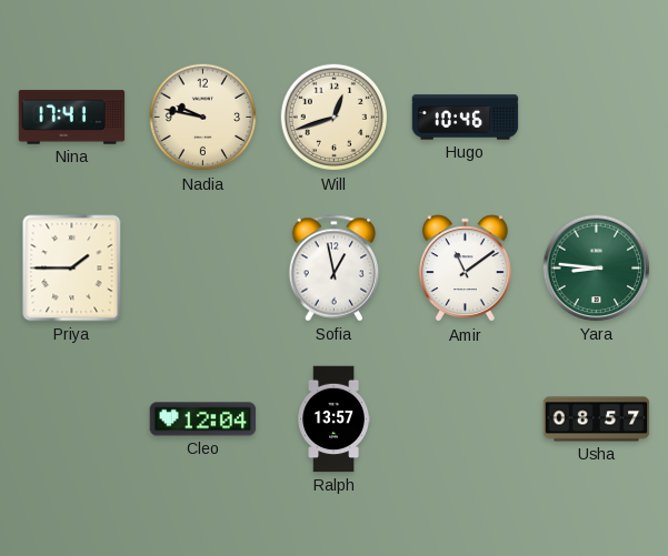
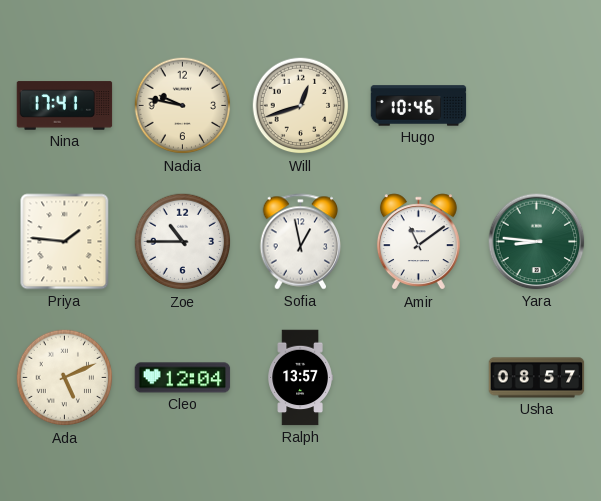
Priya: 1:45 -> 1:46
Zoe: none -> 10:45
Ada: none -> 5:11
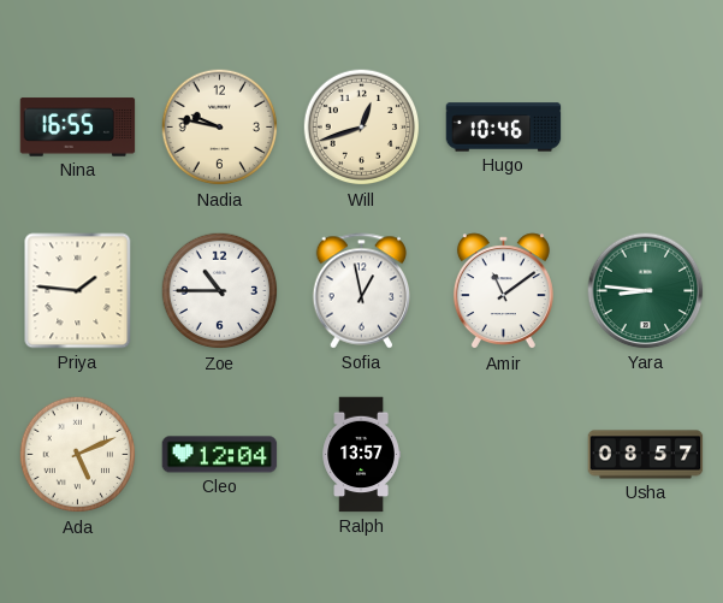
Nina: 17:41 -> 16:55
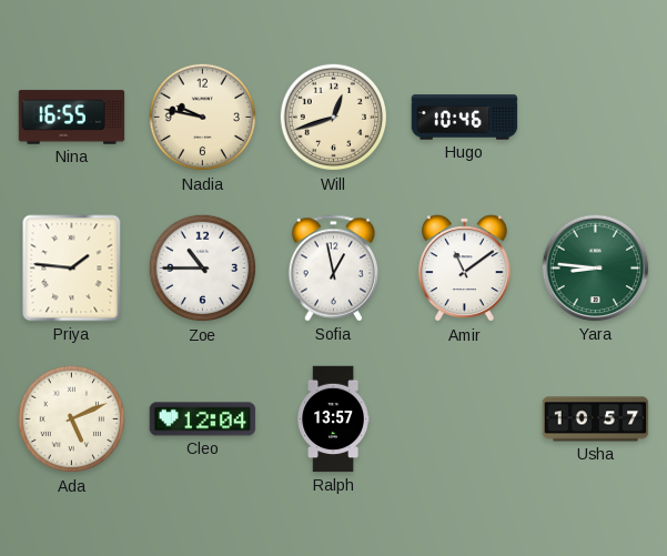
Usha: 08:57 -> 10:57
